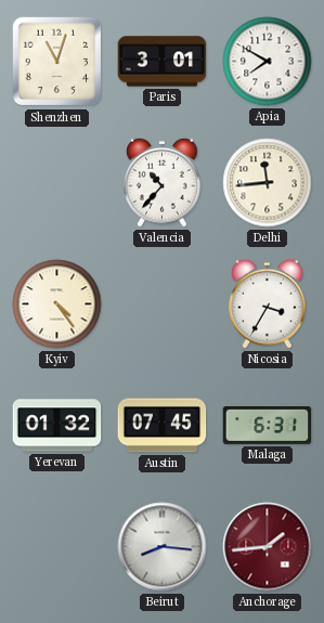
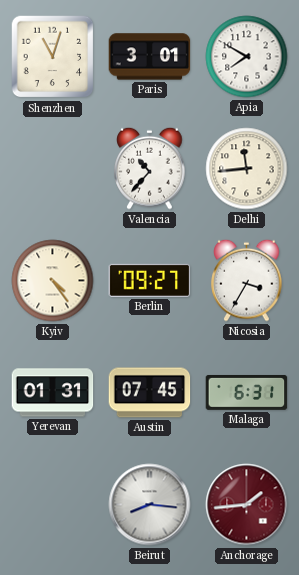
Berlin: none -> 09:27
Yerevan: 01:32 -> 01:31
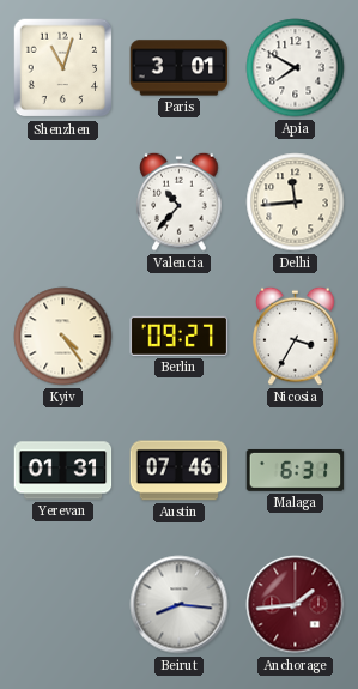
Austin: 07:45 -> 07:46
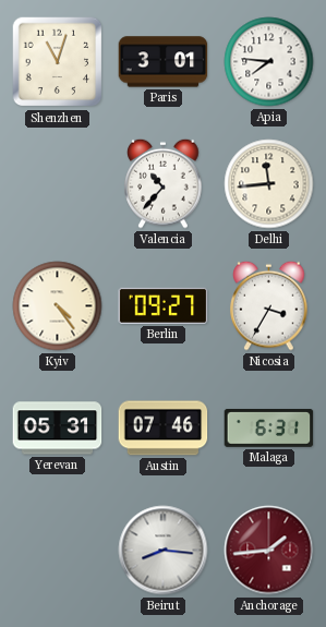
Apia: 7:50 -> 7:46
Yerevan: 01:31 -> 05:31
